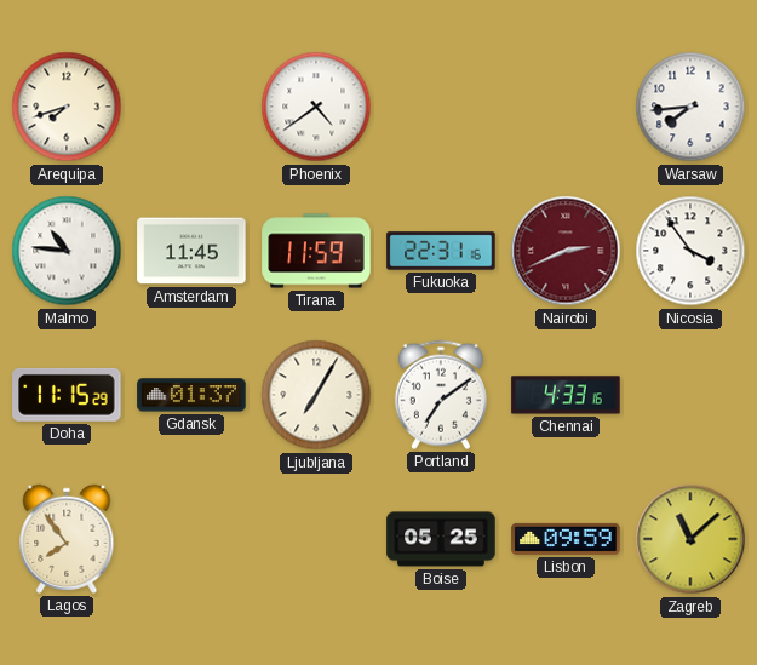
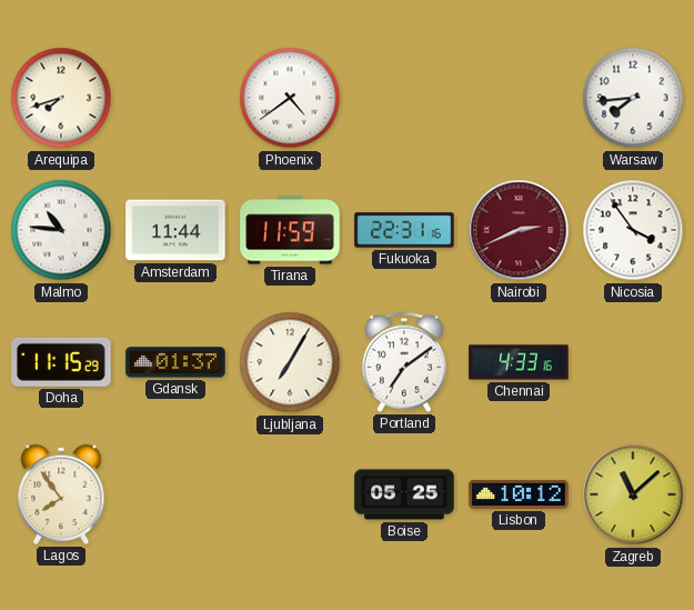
Amsterdam: 11:45 -> 11:44
Lisbon: 09:59 -> 10:12
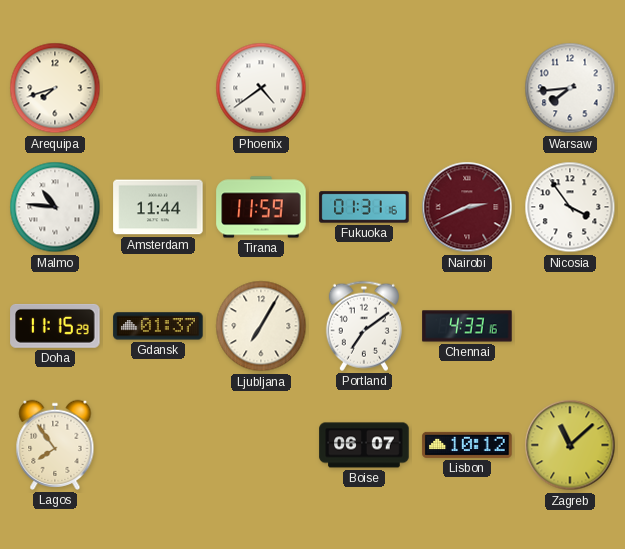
Fukuoka: 22:31 -> 01:31
Boise: 05:25 -> 06:07
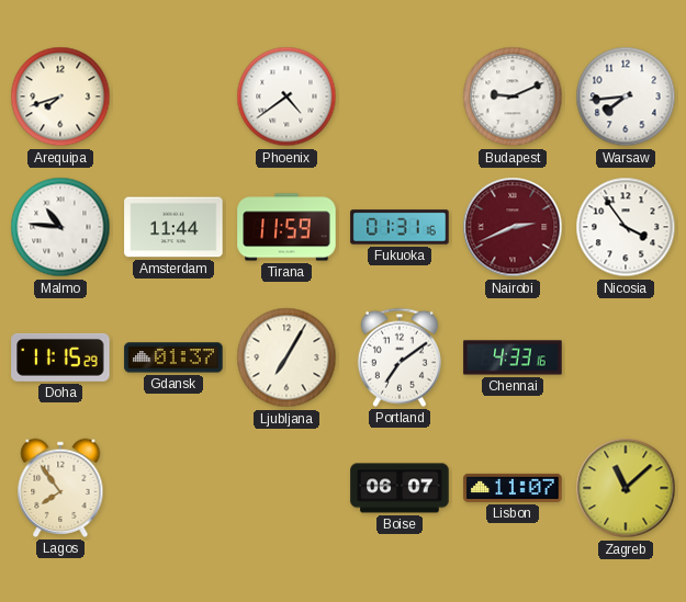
Budapest: none -> 9:11
Lisbon: 10:12 -> 11:07
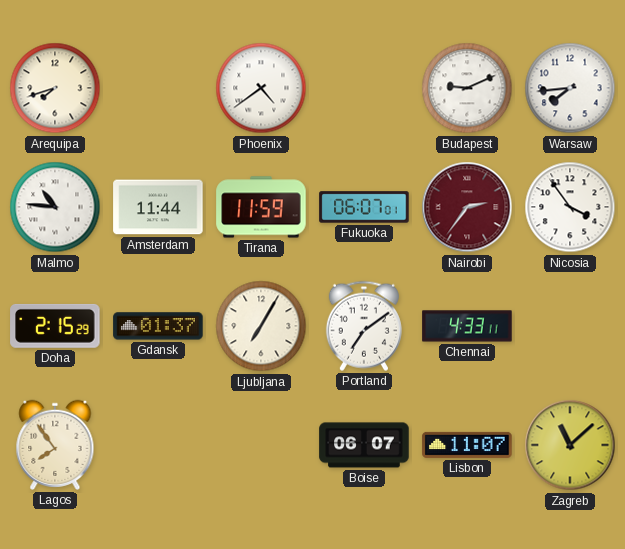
Fukuoka: 01:31 -> 06:07
Nairobi: 2:41 -> 2:36
Doha: 11:15 -> 2:15
Chennai: 4:33:16 -> 4:33:11
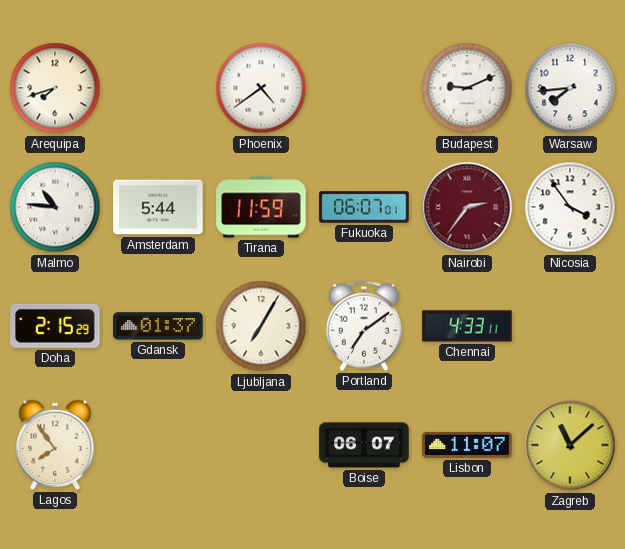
Amsterdam: 11:44 -> 5:44
